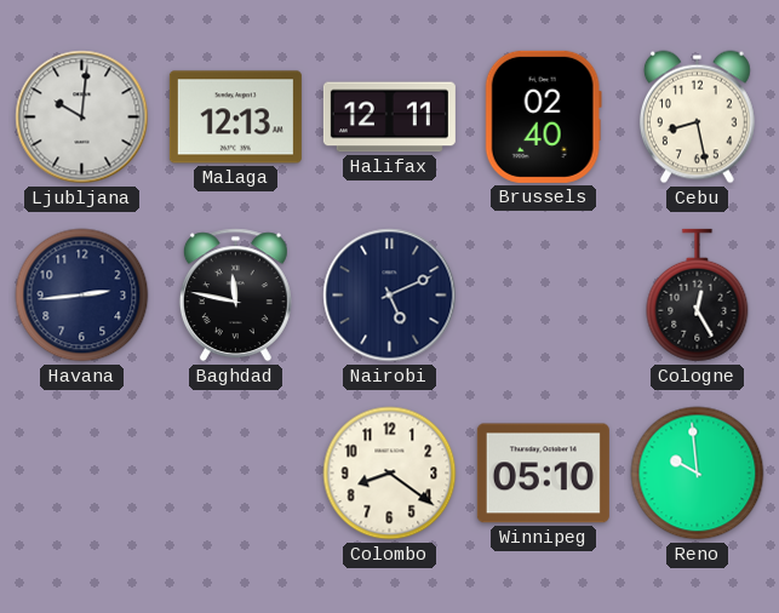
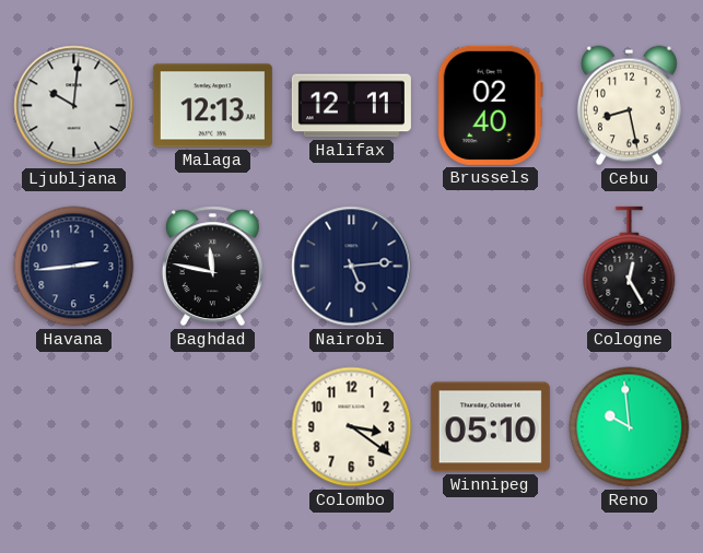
Nairobi: 5:11 -> 5:14
Colombo: 8:21 -> 3:21
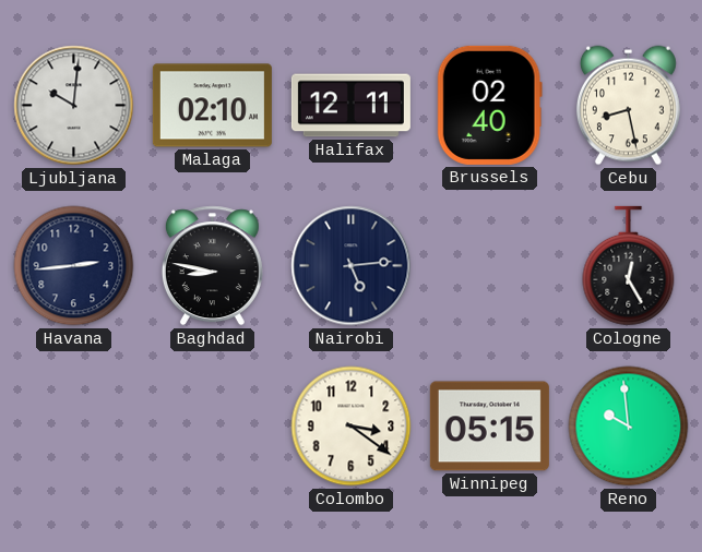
Malaga: 12:13 -> 02:10
Baghdad: 11:47 -> 8:47
Winnipeg: 05:10 -> 05:15
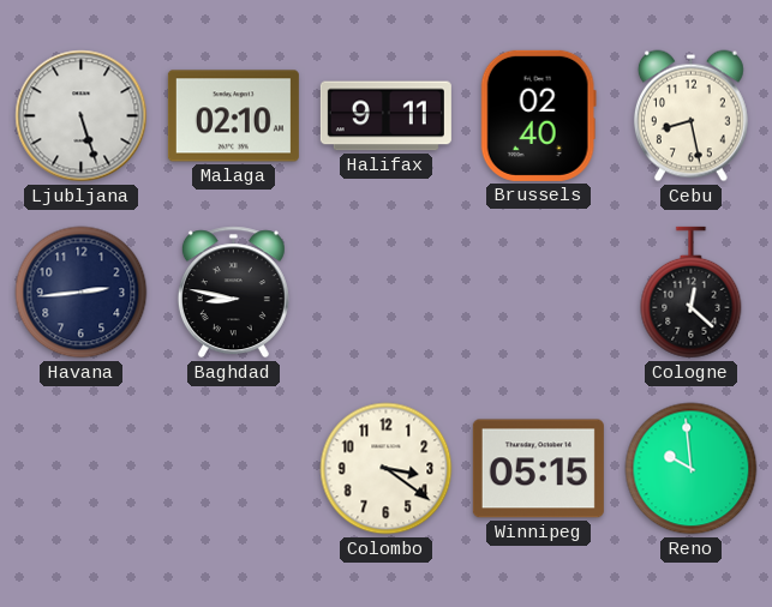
Ljubljana: 10:01 -> 5:27
Halifax: 12:11 -> 9:11
Nairobi: 5:14 -> none
Cologne: 12:25 -> 12:22
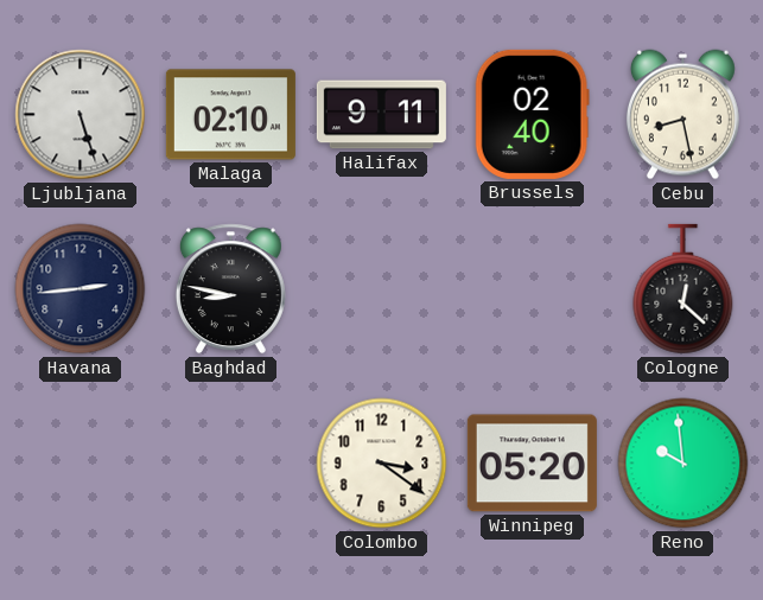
Winnipeg: 05:15 -> 05:20
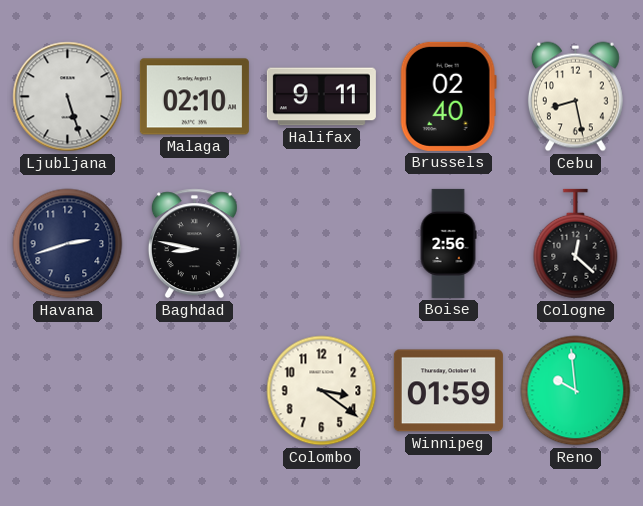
Havana: 2:44 -> 2:42
Boise: none -> 2:56
Winnipeg: 05:20 -> 01:59
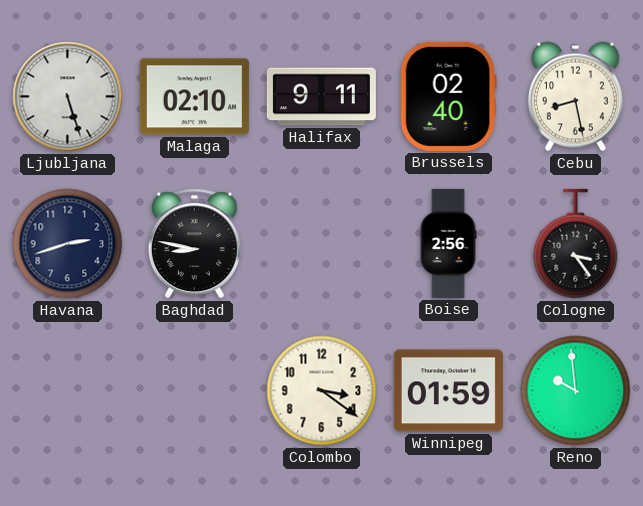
Cologne: 12:22 -> 3:24
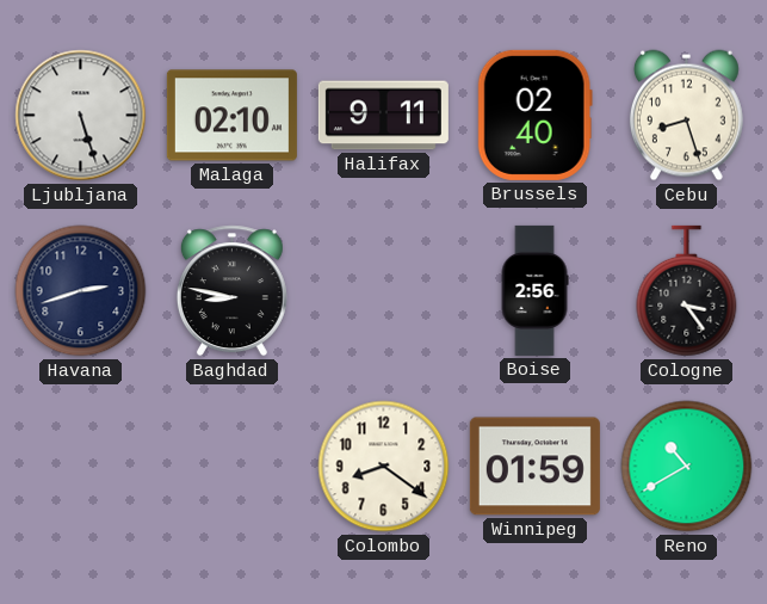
Cebu: 8:28 -> 8:27
Colombo: 3:21 -> 8:21
Reno: 9:59 -> 10:40
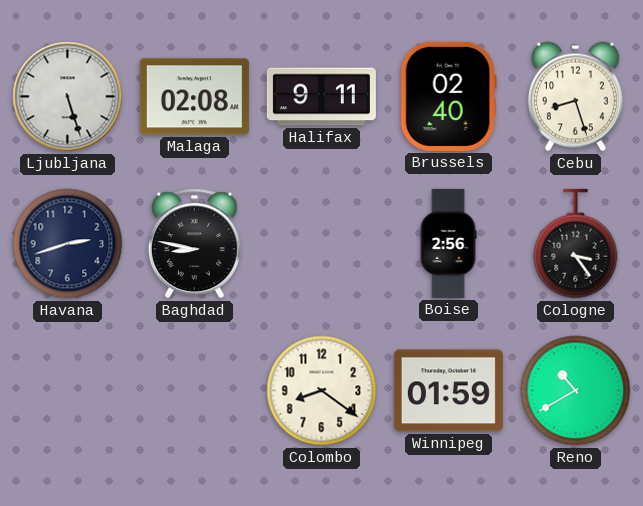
Malaga: 02:10 -> 02:08
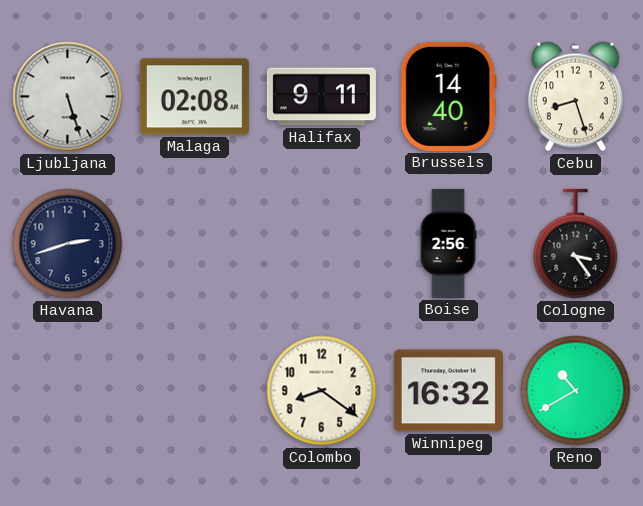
Brussels: 02:40 -> 14:40
Baghdad: 8:47 -> none
Winnipeg: 01:59 -> 16:32
